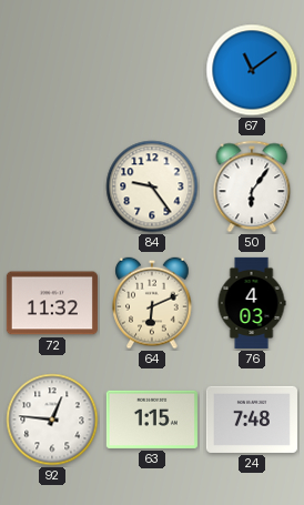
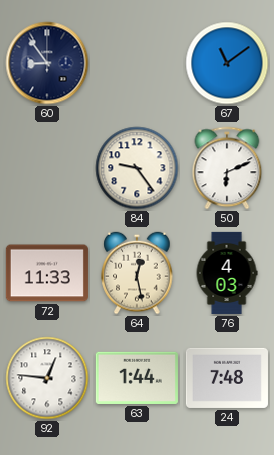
60: none -> 8:54
50: 6:06 -> 6:11
72: 11:32 -> 11:33
64: 6:11 -> 12:28
63: 1:15 -> 1:44
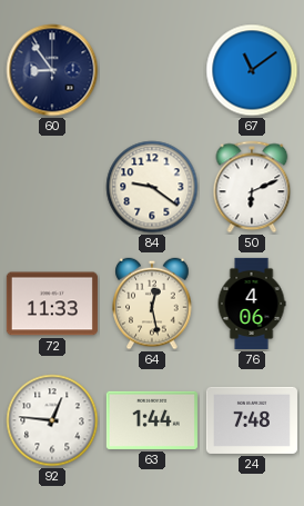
84: 9:24 -> 9:21
76: 4:03 -> 4:06
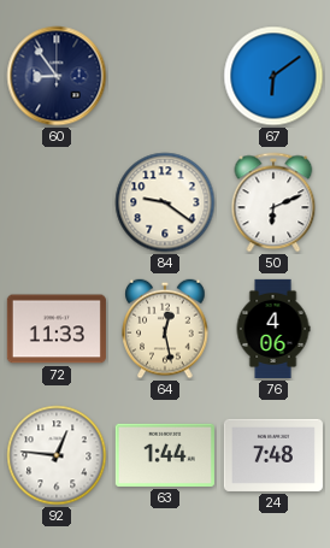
67: 11:09 -> 6:09
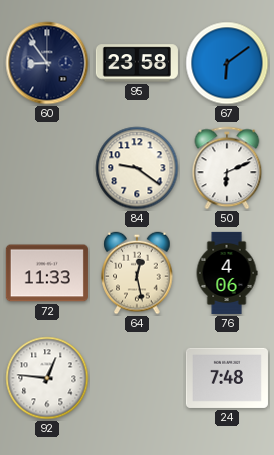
95: none -> 23:58
63: 1:44 -> none
